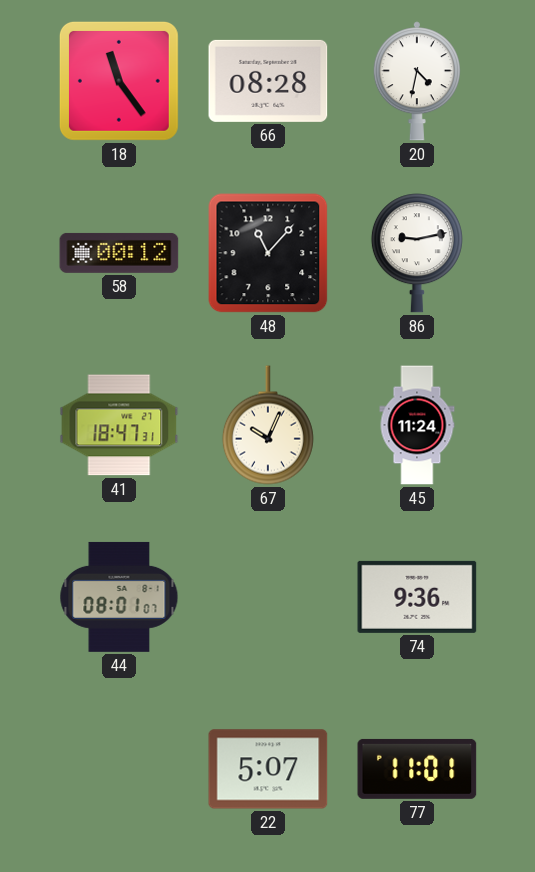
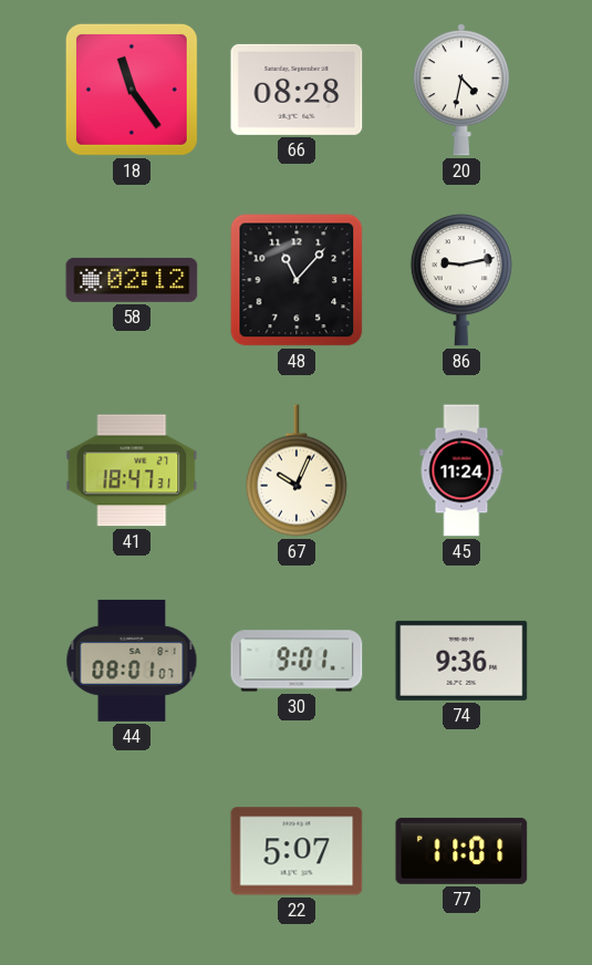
58: 00:12 -> 02:12
30: none -> 9:01
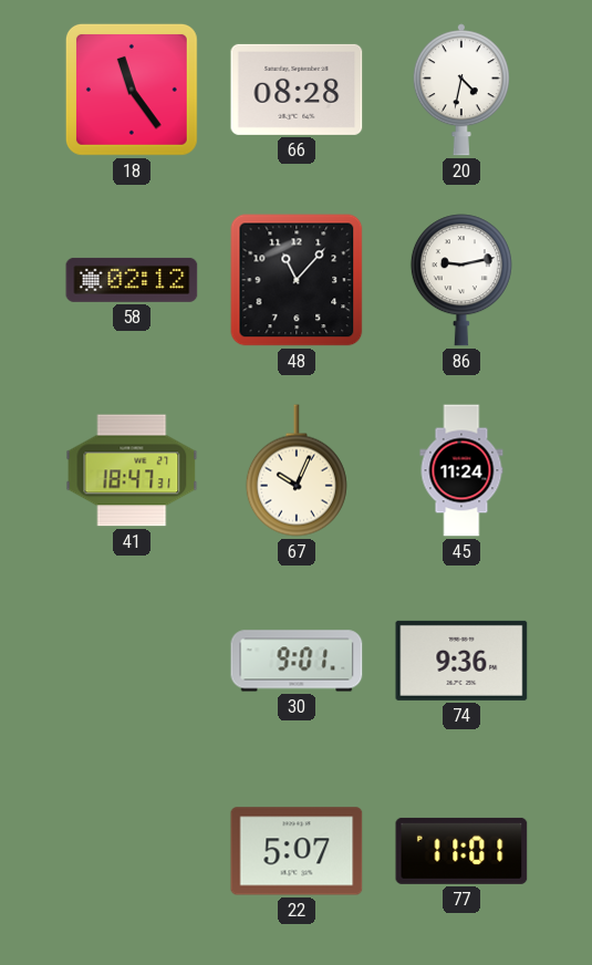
44: 08:01 -> none
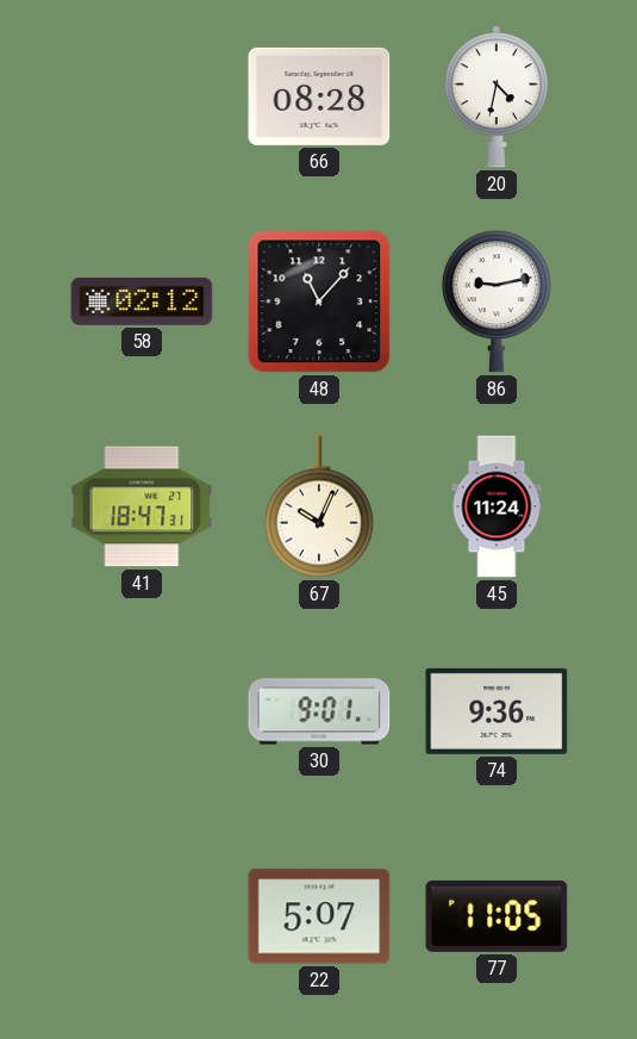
18: 11:24 -> none
77: 11:01 -> 11:05
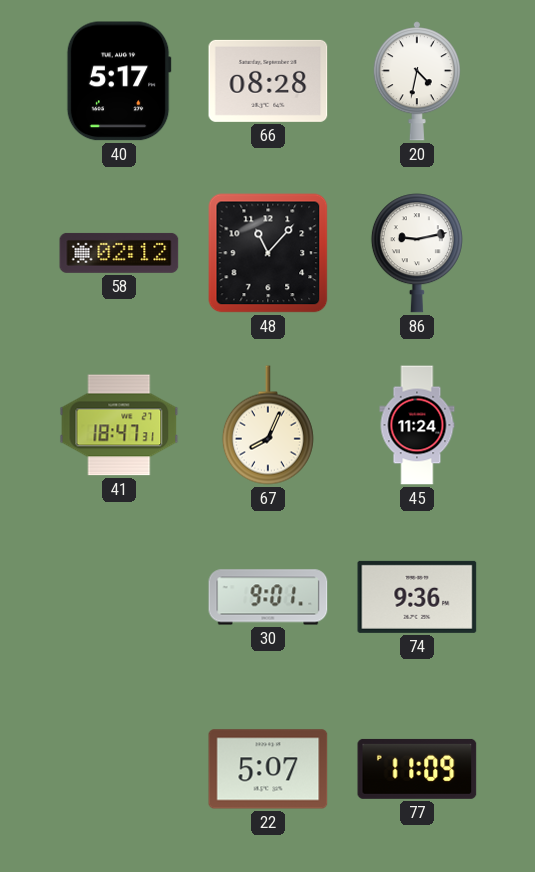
40: none -> 5:17
67: 10:04 -> 8:04
77: 11:05 -> 11:09
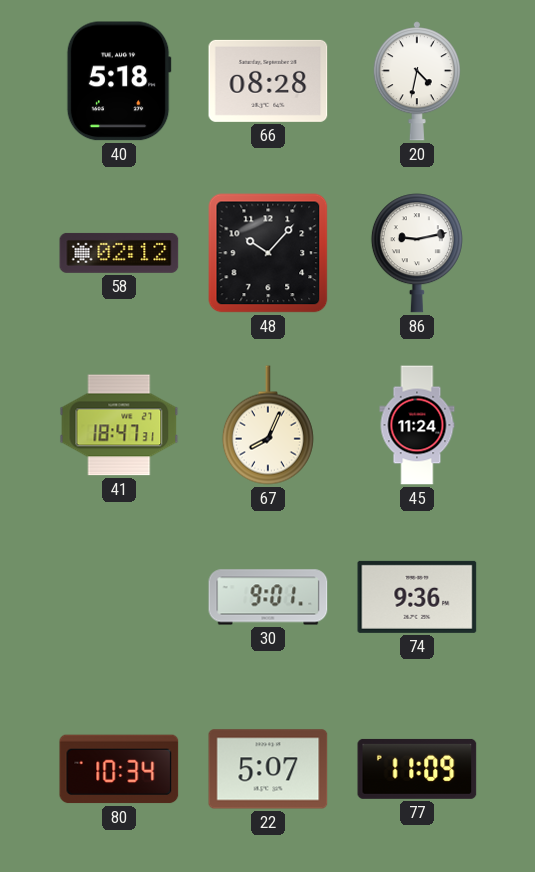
40: 5:17 -> 5:18
48: 11:07 -> 10:07
80: none -> 10:34
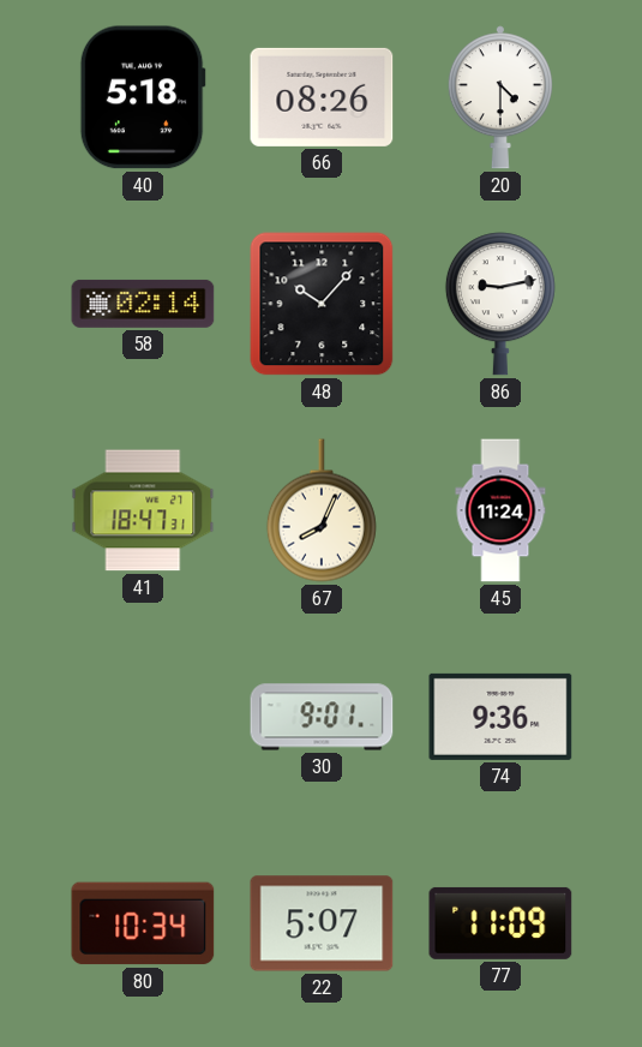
66: 08:28 -> 08:26
20: 4:32 -> 4:30
58: 02:12 -> 02:14
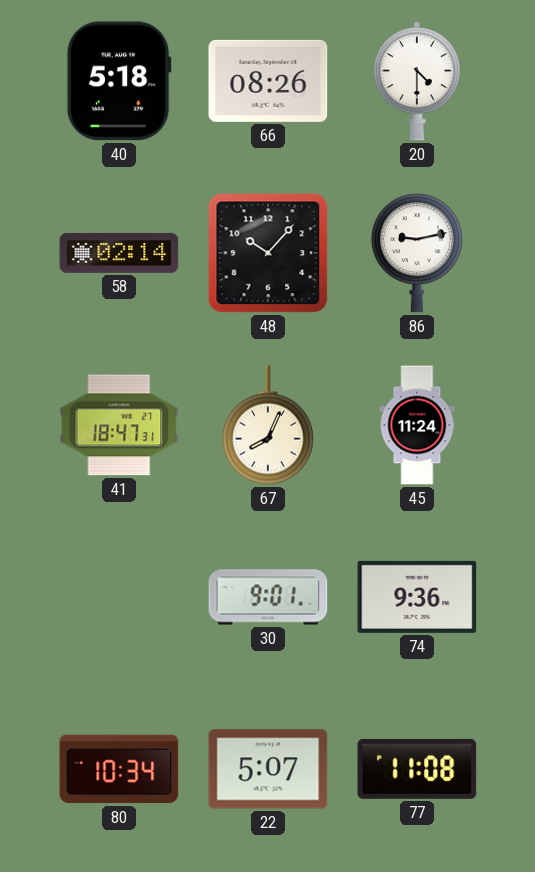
77: 11:09 -> 11:08
